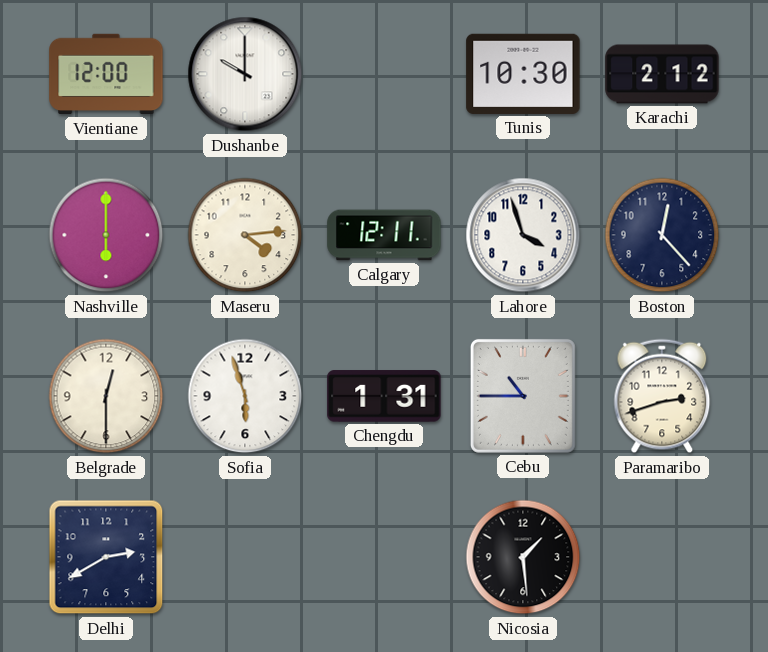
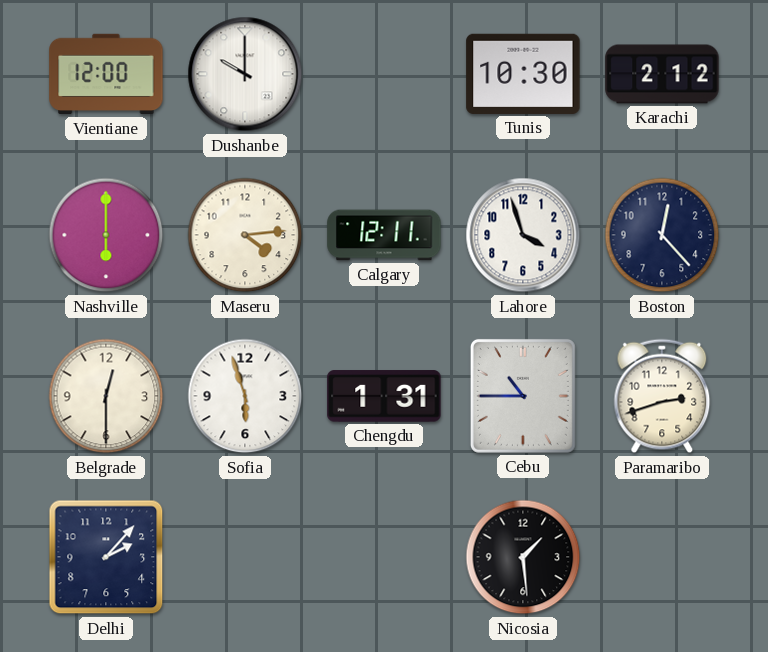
Delhi: 2:40 -> 2:07
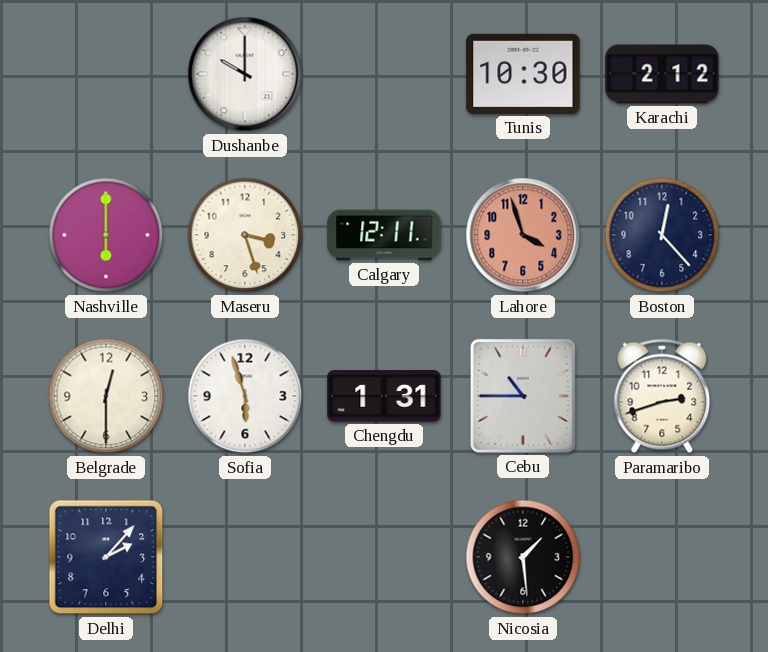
Vientiane: 12:00 -> none
Maseru: 4:14 -> 3:27
Lahore dial: white -> salmon
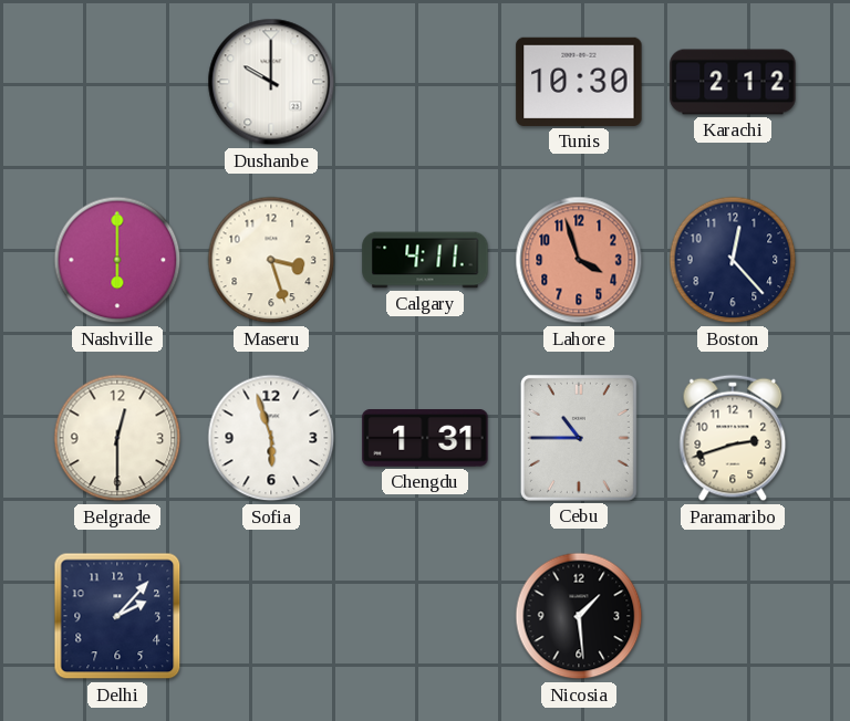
Calgary: 12:11 -> 4:11
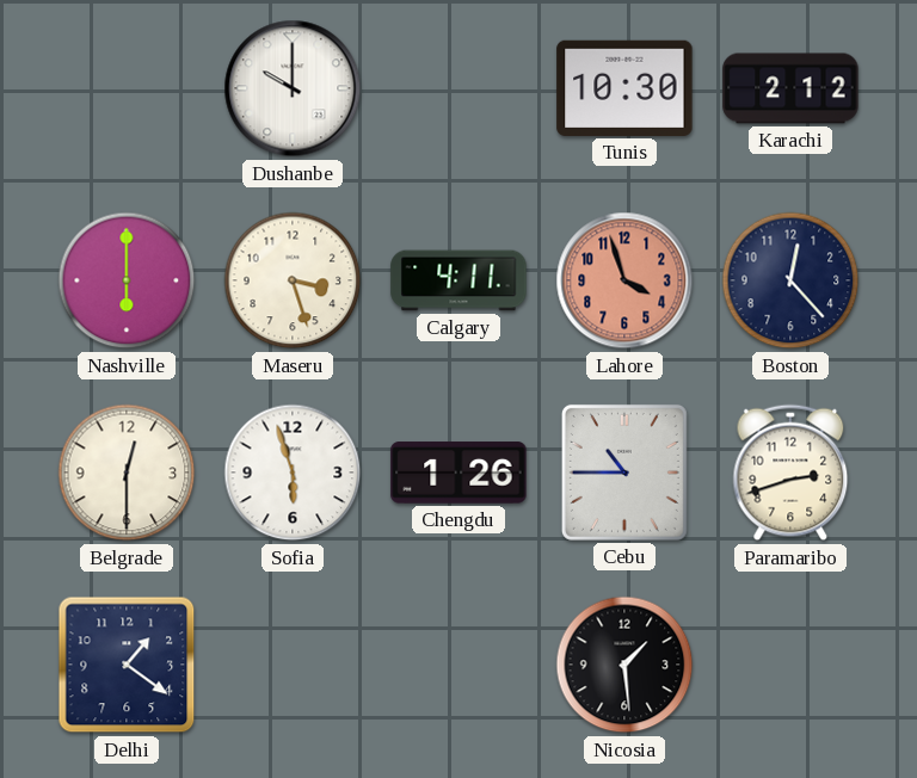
Chengdu: 1:31 -> 1:26
Delhi: 2:07 -> 1:21
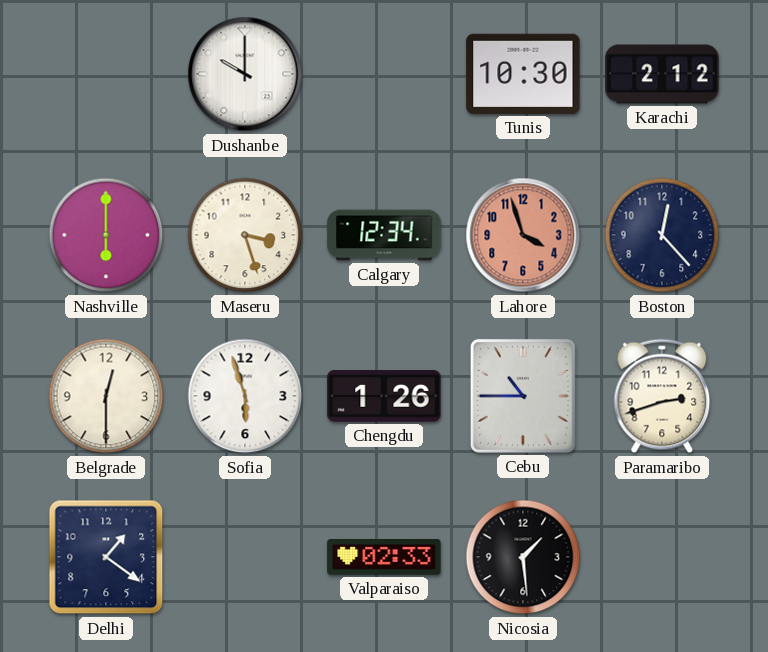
Calgary: 4:11 -> 12:34
Valparaiso: none -> 02:33
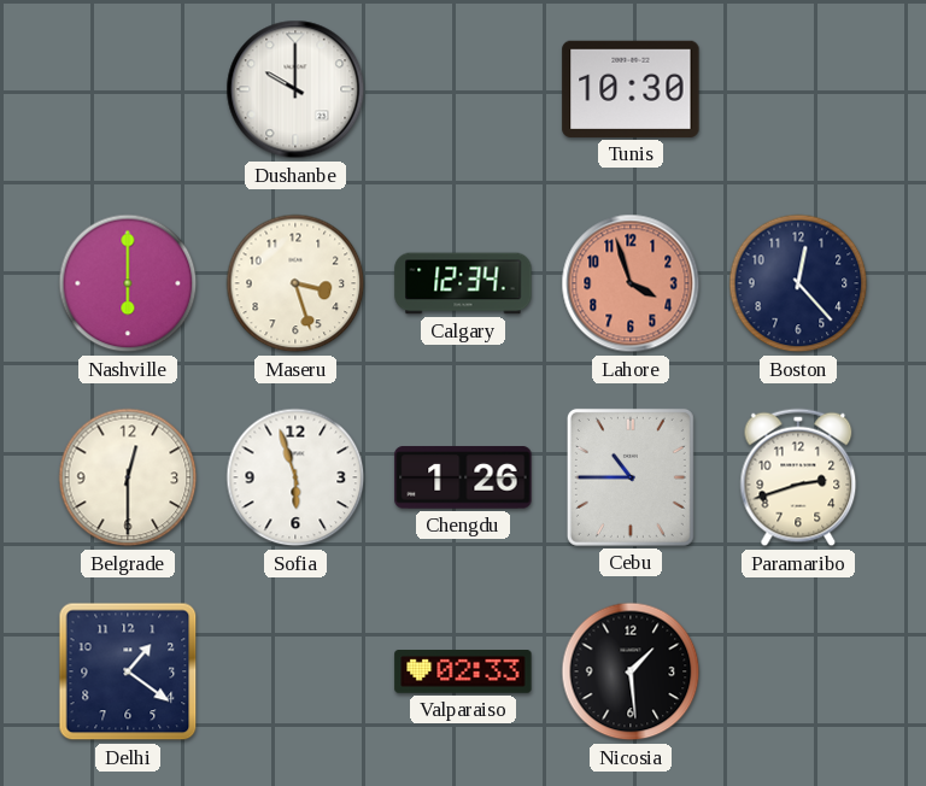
Karachi: 2:12 -> none
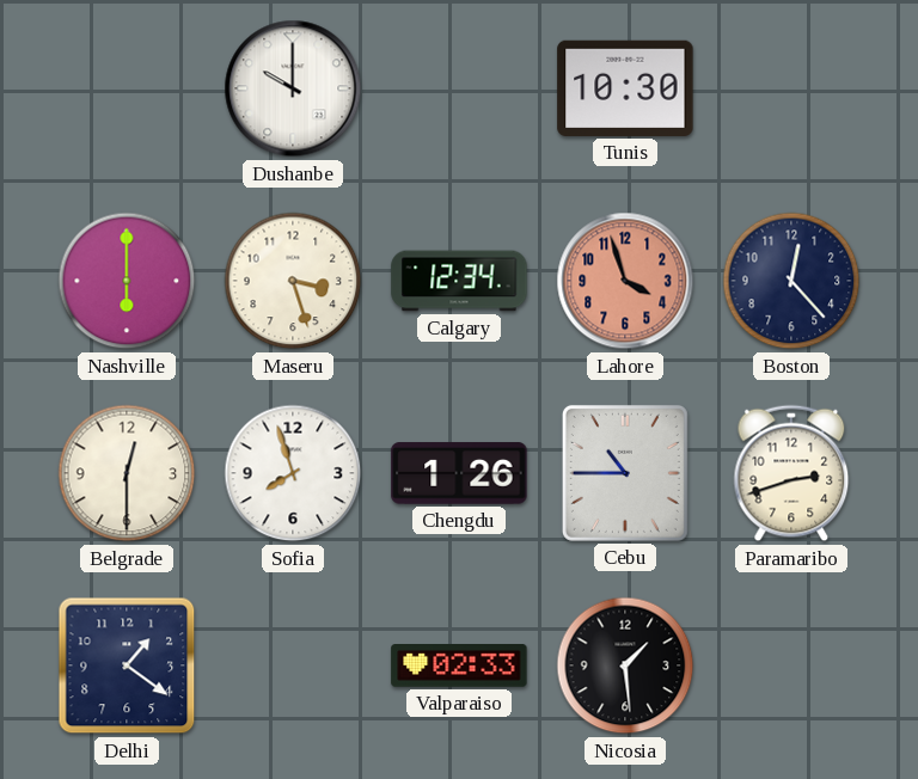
Sofia: 5:57 -> 7:57
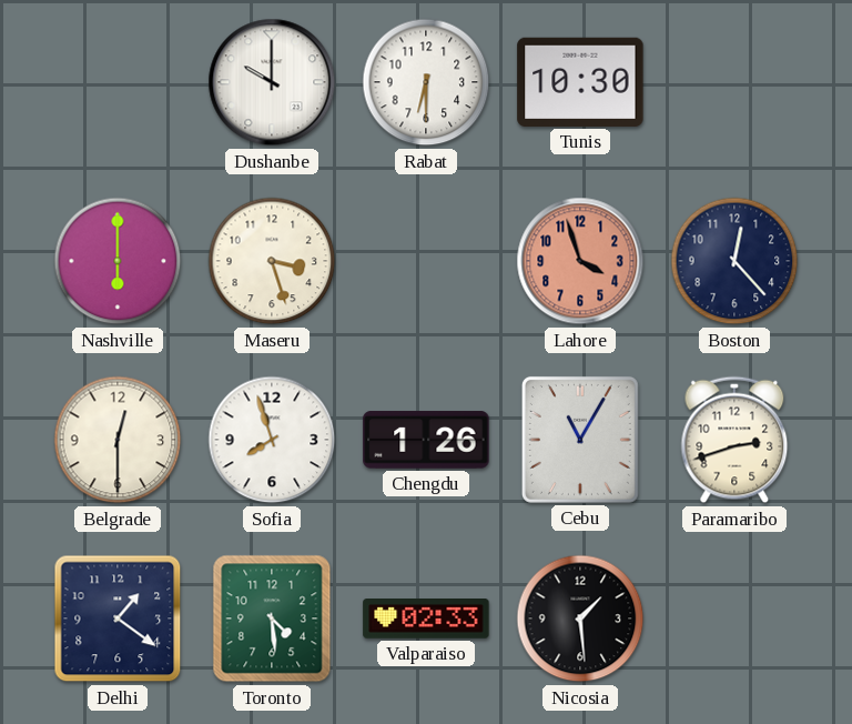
Rabat: none -> 6:30
Calgary: 12:34 -> none
Cebu: 10:45 -> 11:05
Toronto: none -> 4:29
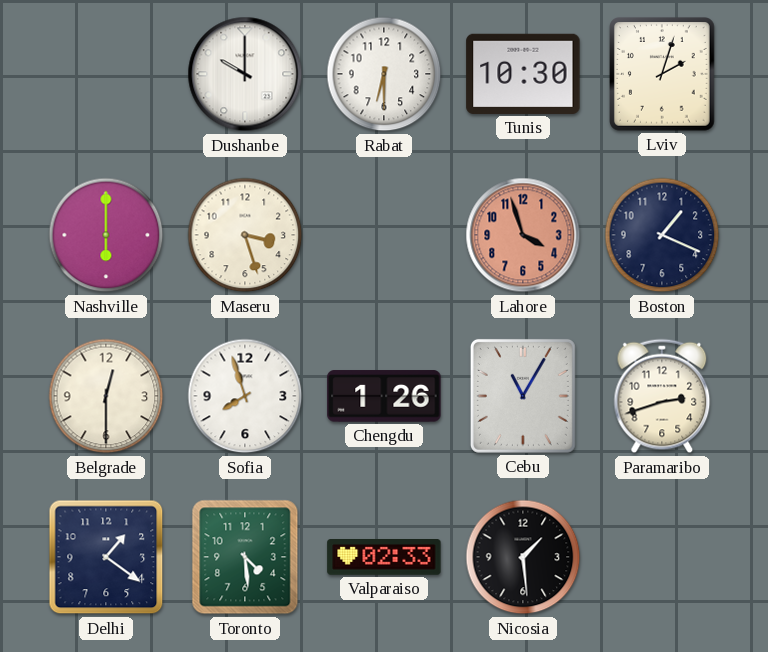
Lviv: none -> 2:03
Boston: 12:23 -> 1:19
